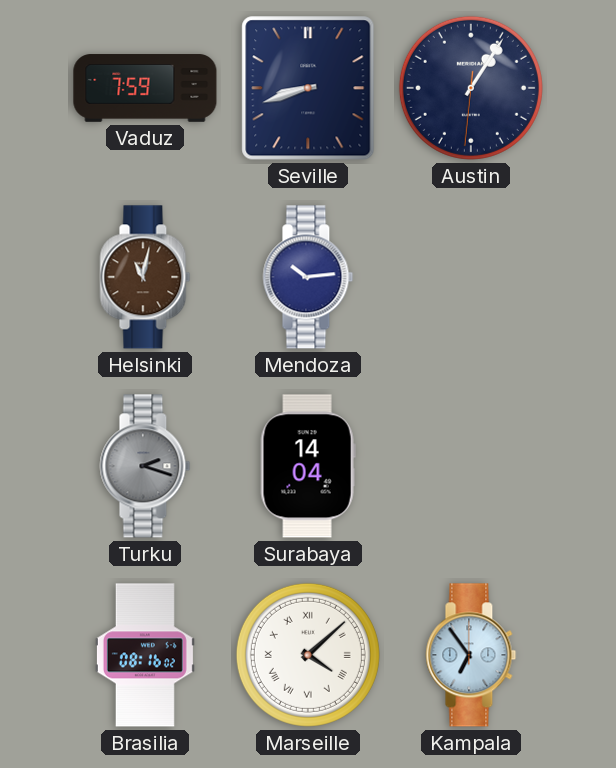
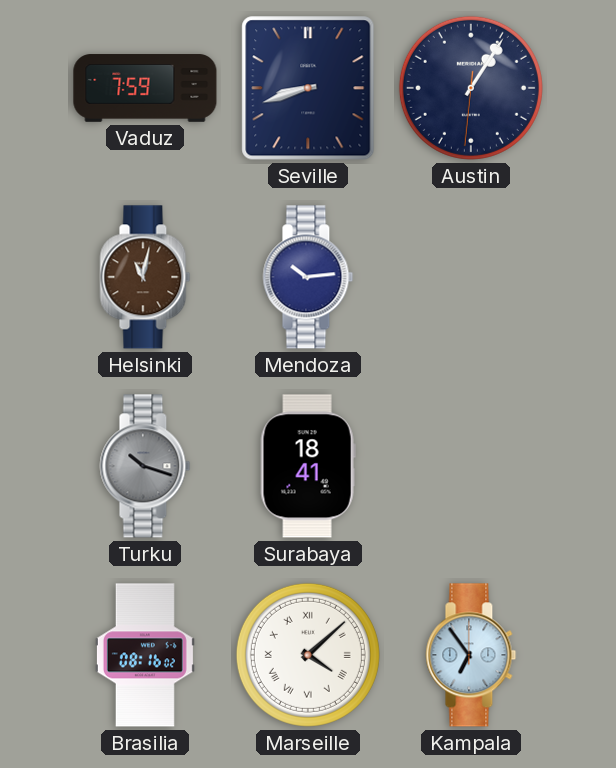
Turku: 2:18 -> 10:18
Surabaya: 14:04 -> 18:41
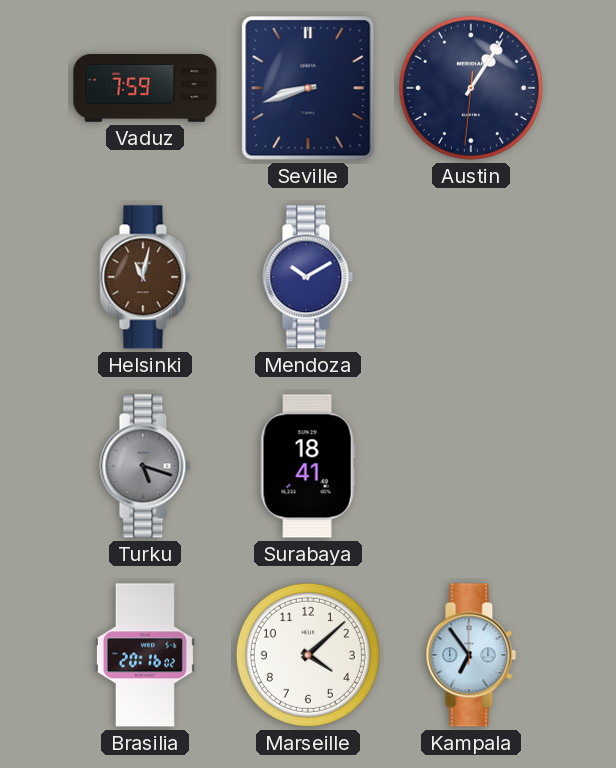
Mendoza: 10:14 -> 10:10
Turku: 10:18 -> 5:18
Brasilia: 08:16 -> 20:16
Marseille numerals: Roman -> Arabic
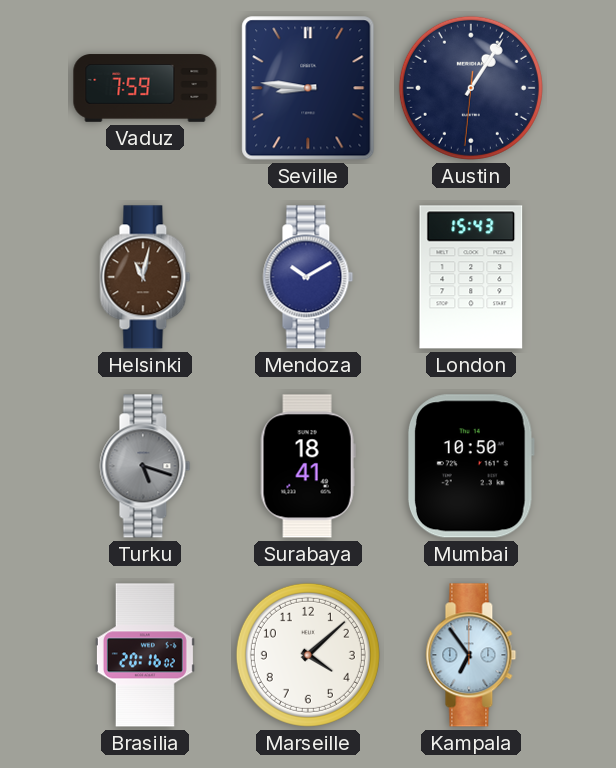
Seville: 8:42 -> 8:46
London: none -> 15:43
Mumbai: none -> 10:50
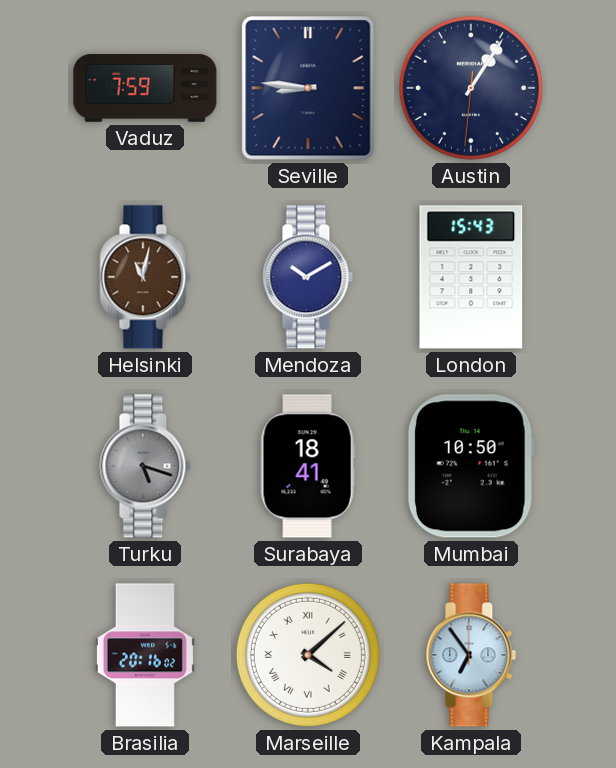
Marseille numerals: Arabic -> Roman
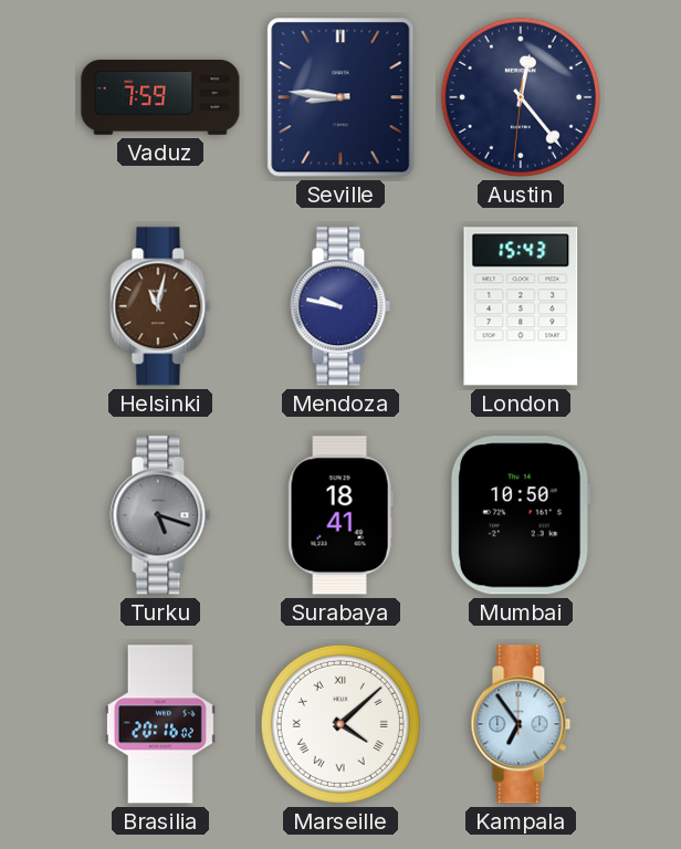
Austin: 1:05 -> 12:23
Mendoza: 10:10 -> 9:47
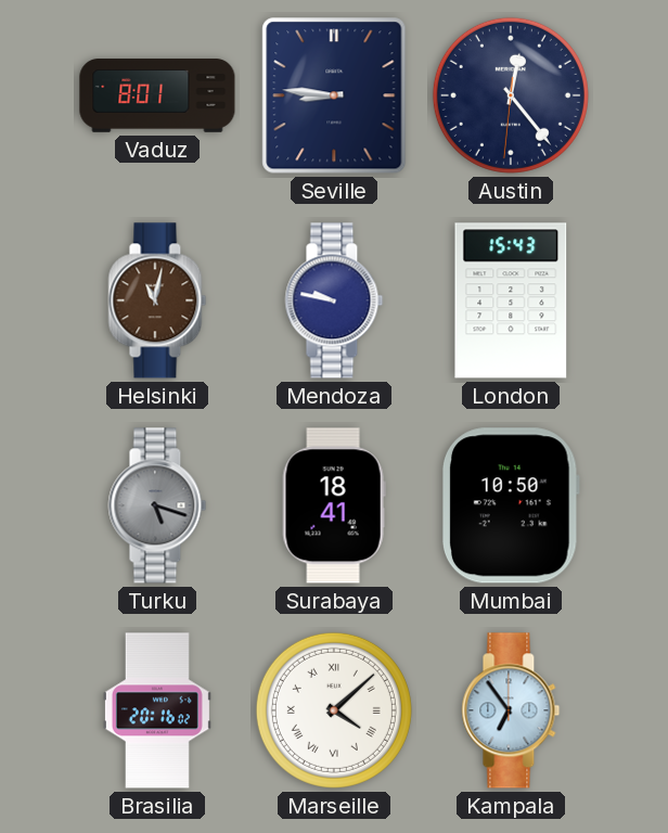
Vaduz: 7:59 -> 8:01
